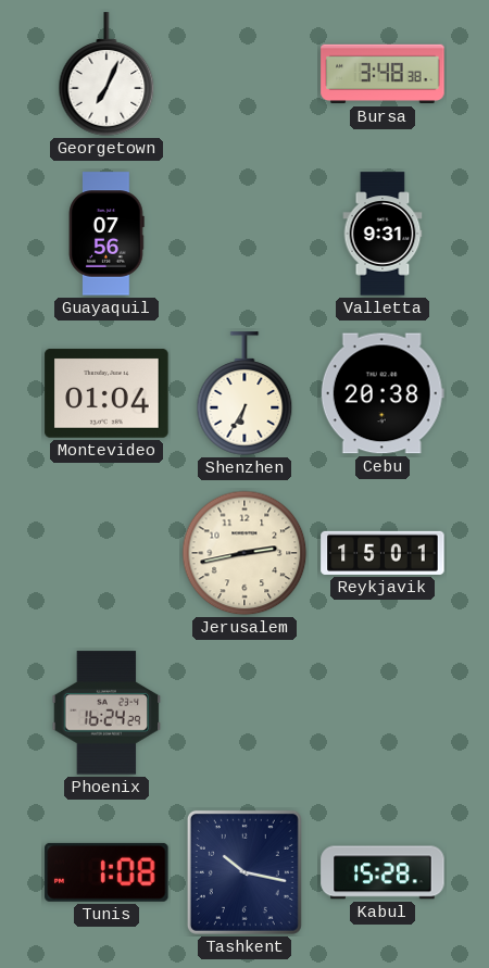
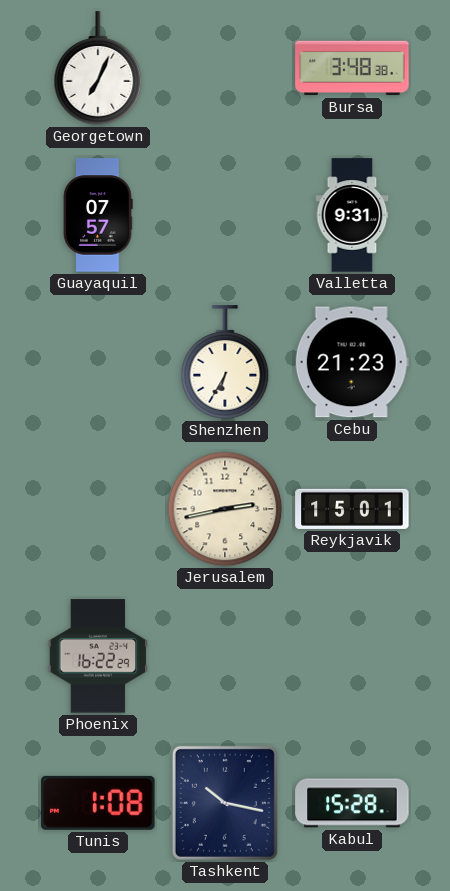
Guayaquil: 07:56 -> 07:57
Montevideo: 01:04 -> none
Cebu: 20:38 -> 21:23
Phoenix: 16:24 -> 16:22
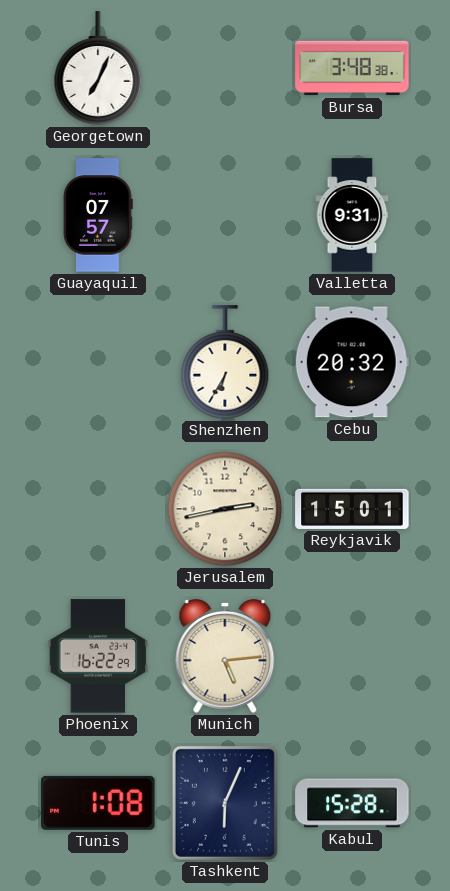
Cebu: 21:23 -> 20:32
Munich: none -> 5:14
Tashkent: 10:17 -> 6:04
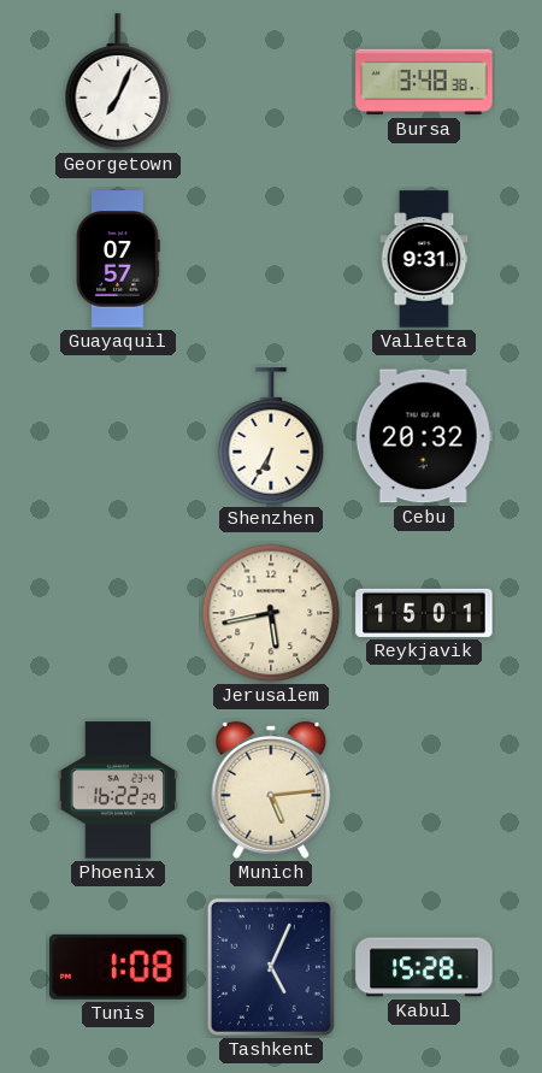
Jerusalem: 2:43 -> 5:43
Tashkent: 6:04 -> 5:04
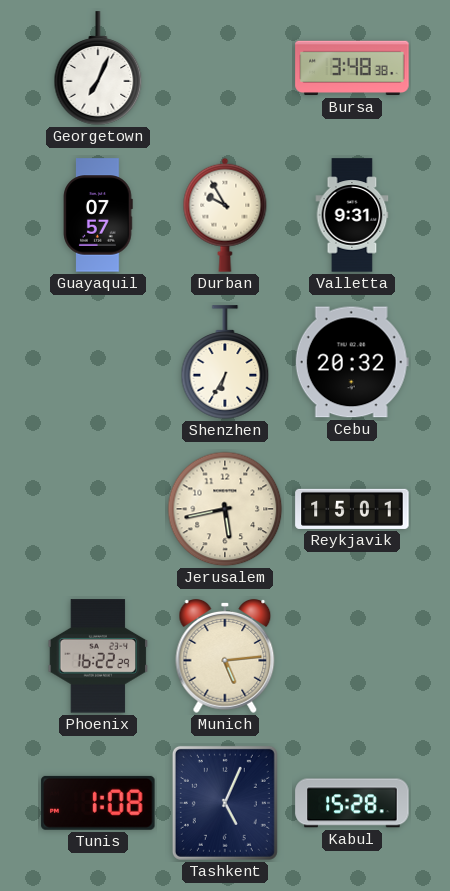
Durban: none -> 9:55
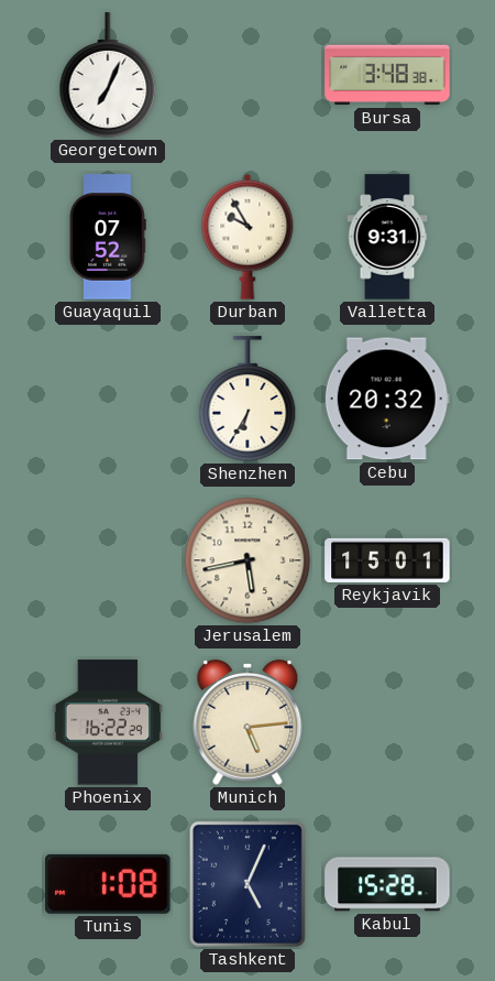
Guayaquil: 07:57 -> 07:52
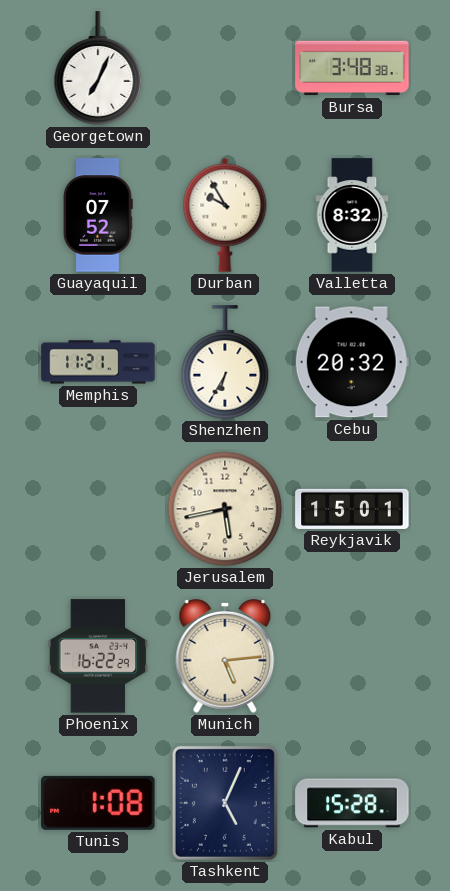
Valletta: 9:31 -> 8:32
Memphis: none -> 11:21
